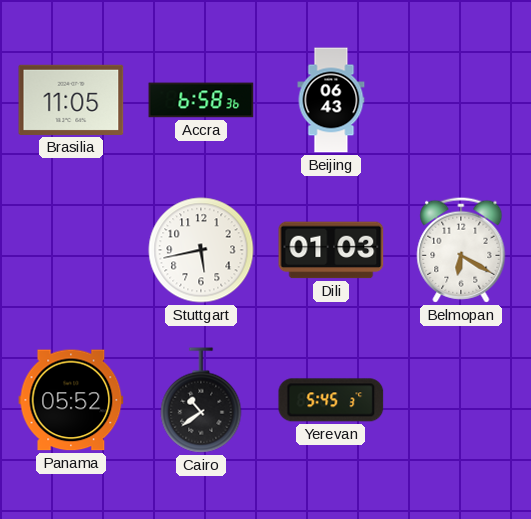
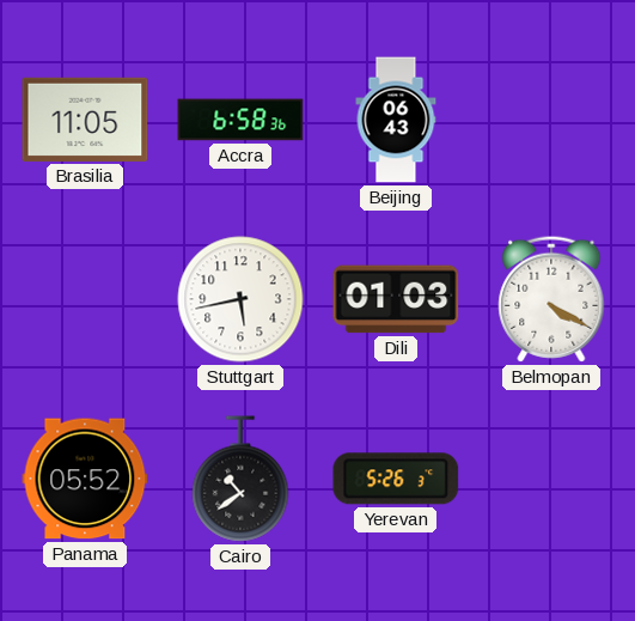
Belmopan: 6:20 -> 4:20
Yerevan: 5:45 -> 5:26
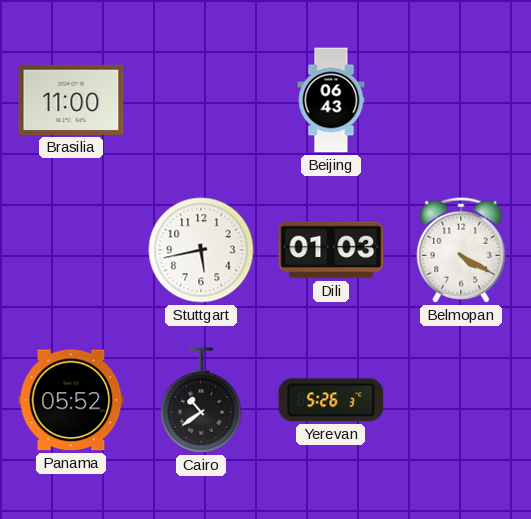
Brasilia: 11:05 -> 11:00
Accra: 6:58 -> none
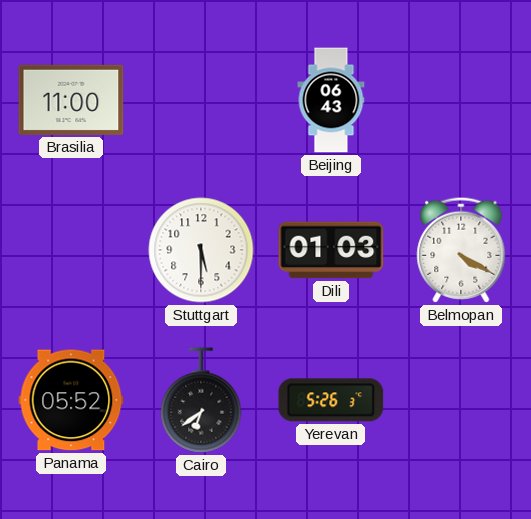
Stuttgart: 5:43 -> 5:30
Cairo: 10:39 -> 6:39
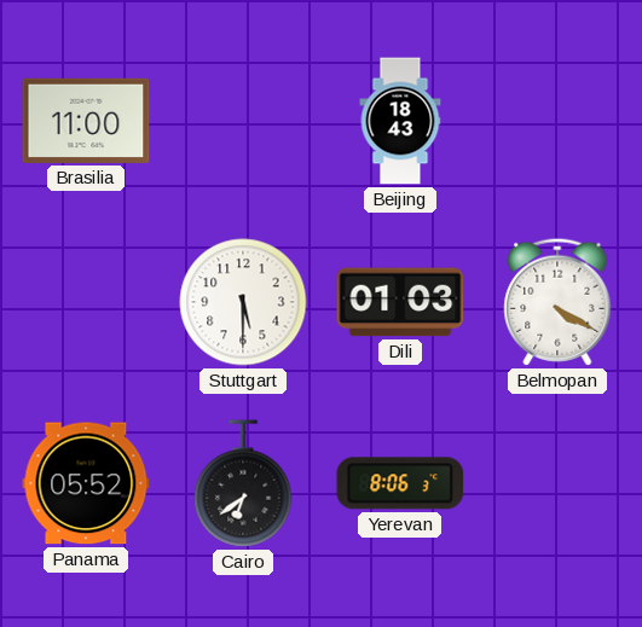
Beijing: 06:43 -> 18:43
Yerevan: 5:26 -> 8:06
